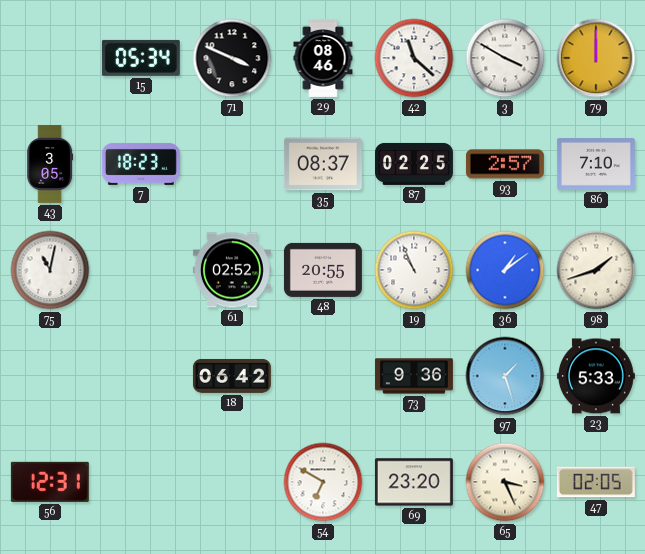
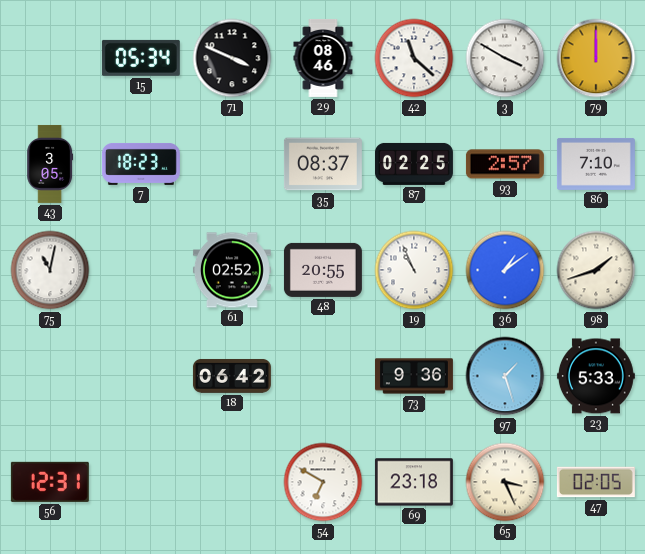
69: 23:20 -> 23:18
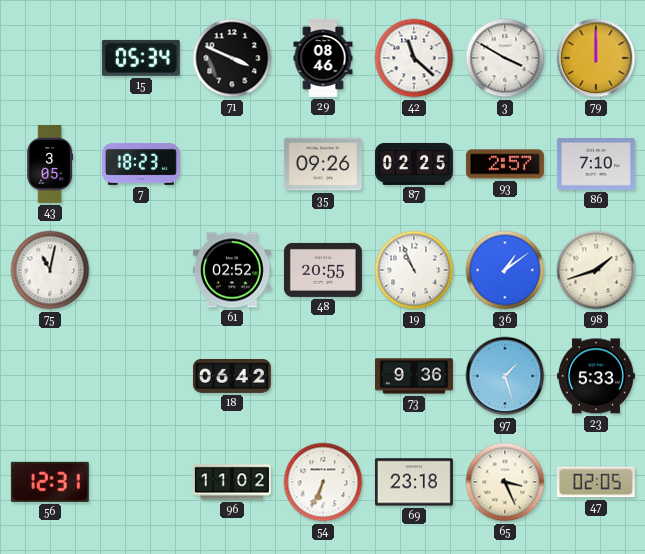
35: 08:37 -> 09:26
96: none -> 11:02
54: 6:50 -> 6:34
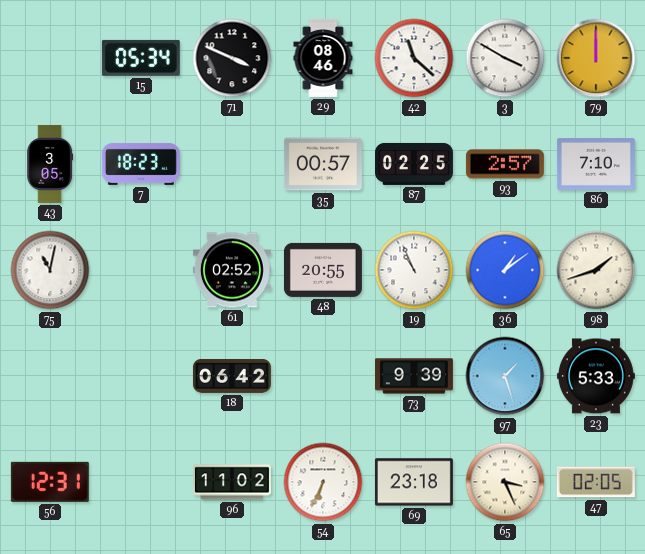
35: 09:26 -> 00:57
73: 9:36 -> 9:39
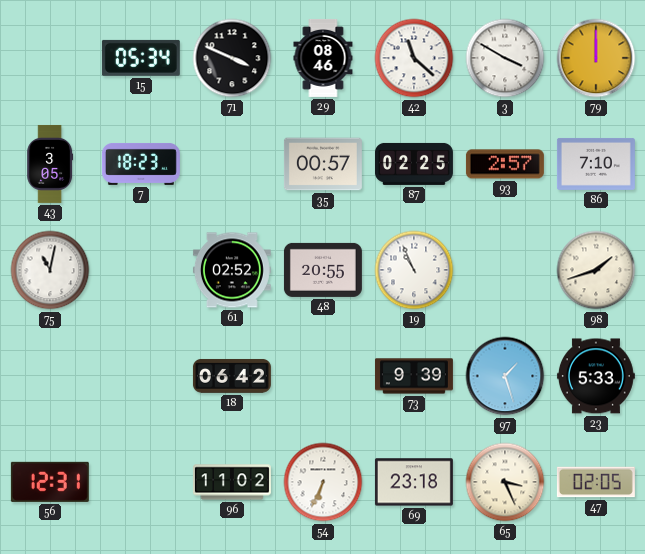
36: 1:09 -> none
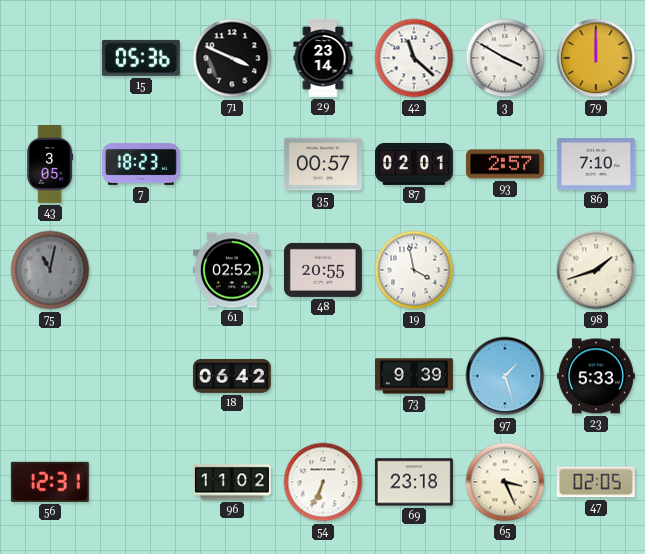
15: 05:34 -> 05:36
29: 08:46 -> 23:14
87: 02:25 -> 02:01
75 dial: white -> grey
19: 10:56 -> 3:58
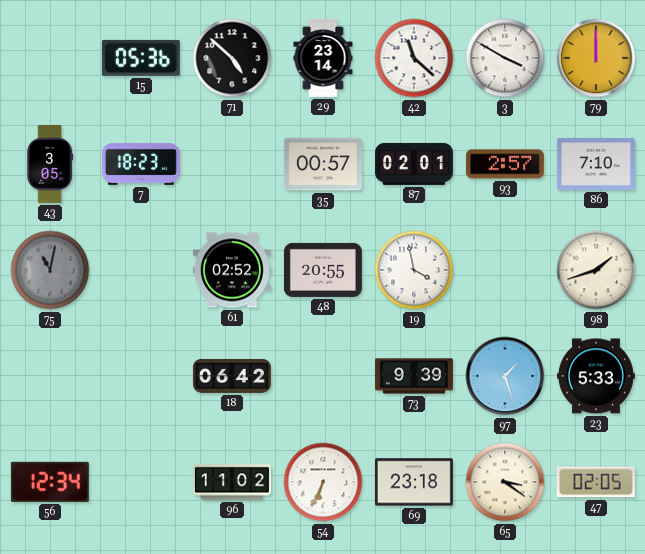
71: 3:49 -> 4:52
56: 12:31 -> 12:34
65: 3:26 -> 3:21
